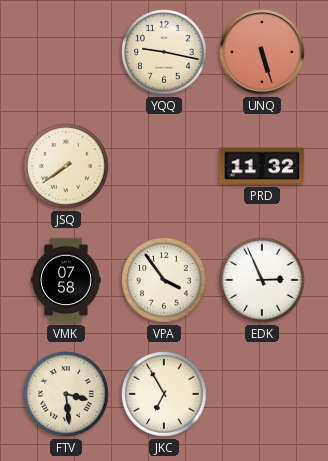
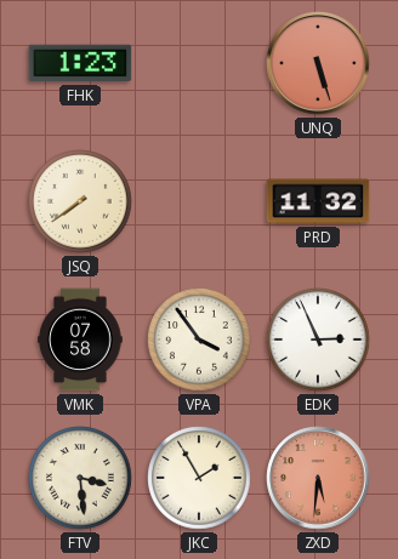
FHK: none -> 1:23
YQQ: 9:17 -> none
JKC: 6:55 -> 1:55
ZXD: none -> 5:31
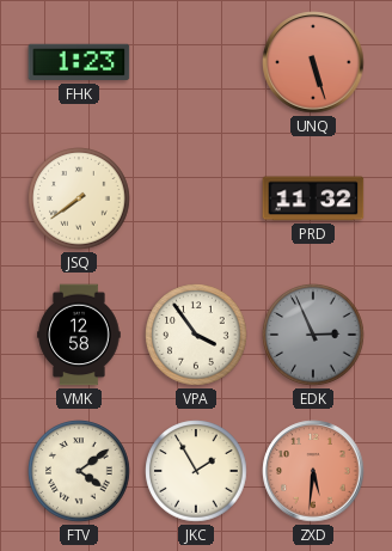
VMK: 07:58 -> 12:58
EDK dial: white -> grey
FTV: 3:29 -> 4:09
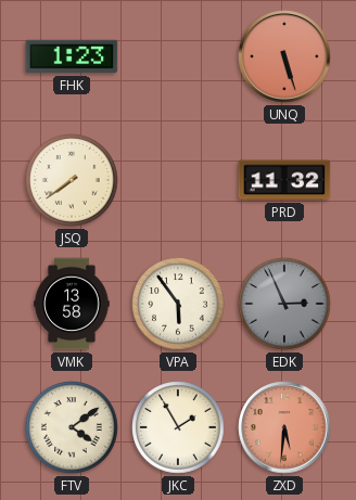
VMK: 12:58 -> 13:58
VPA: 3:54 -> 5:54
